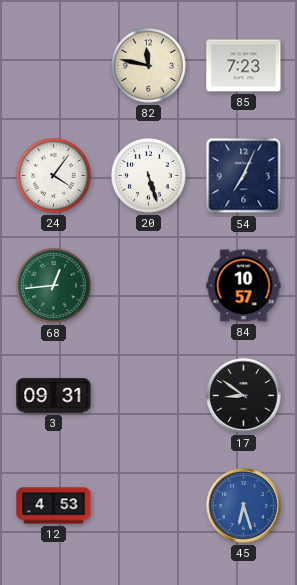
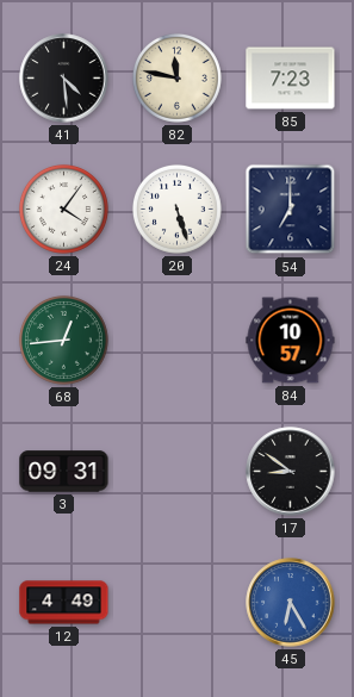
41: none -> 4:29
54: 7:04 -> 7:00
12: 4:53 -> 4:49
45: 6:27 -> 6:25
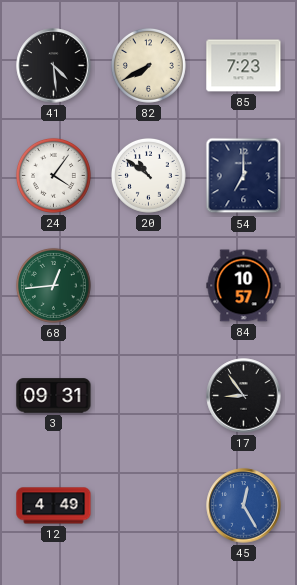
82: 11:47 -> 7:40
20: 5:27 -> 10:51
17: 8:51 -> 8:54
45: 6:25 -> 12:25
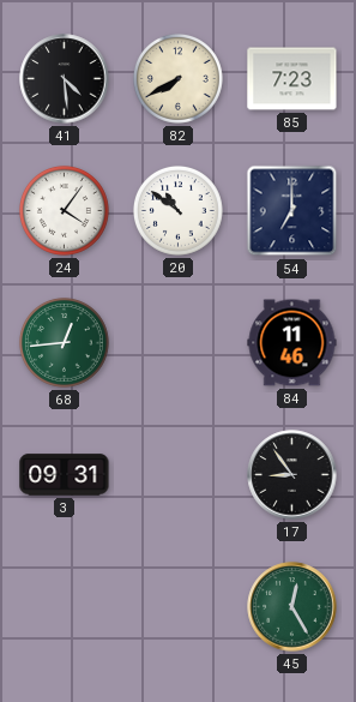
84: 10:57 -> 11:46
12: 4:49 -> none
45 dial: blue -> green
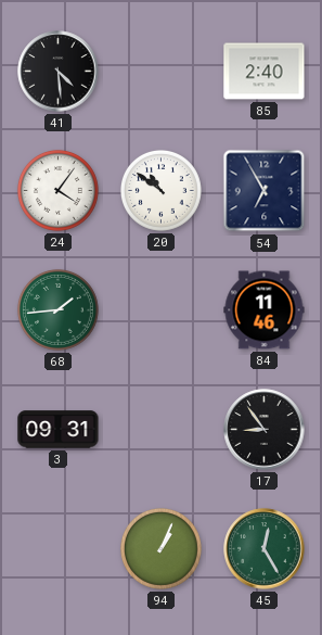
82: 7:40 -> none
85: 7:23 -> 2:40
54: 7:00 -> 6:55
68: 12:44 -> 1:44
94: none -> 1:04
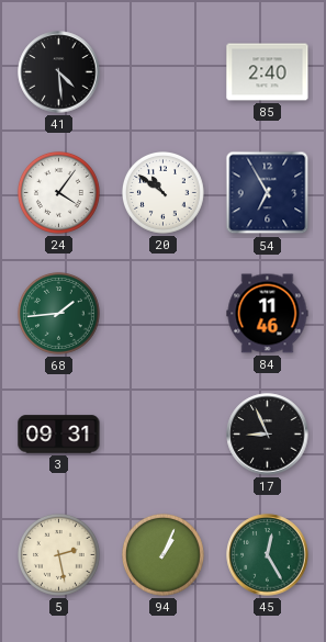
17: 8:54 -> 8:56
5: none -> 2:28
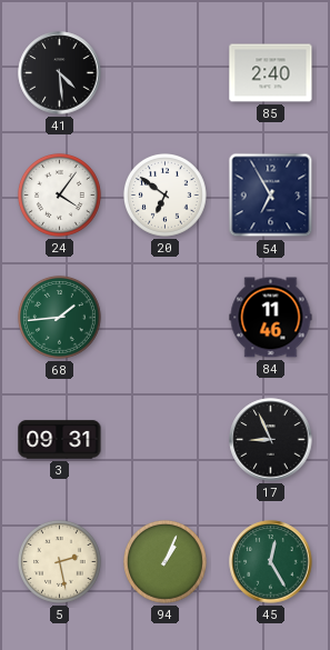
20: 10:51 -> 6:51
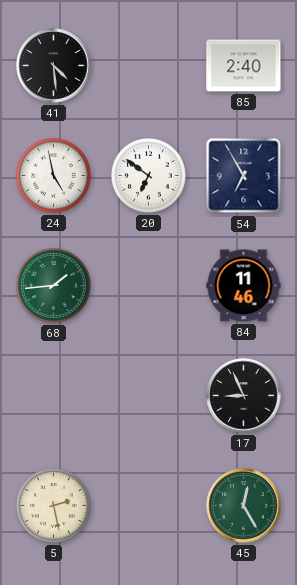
24: 4:06 -> 4:58
3: 09:31 -> none
94: 1:04 -> none
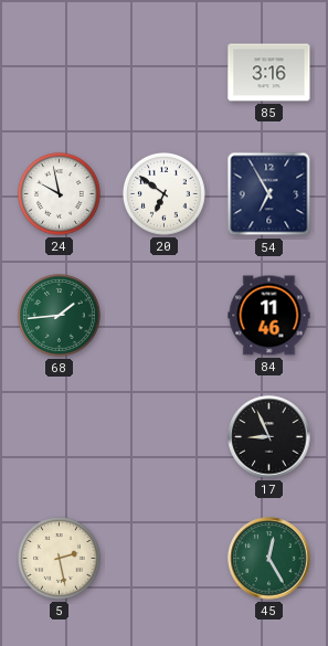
41: 4:29 -> none
85: 2:40 -> 3:16
24: 4:58 -> 9:58
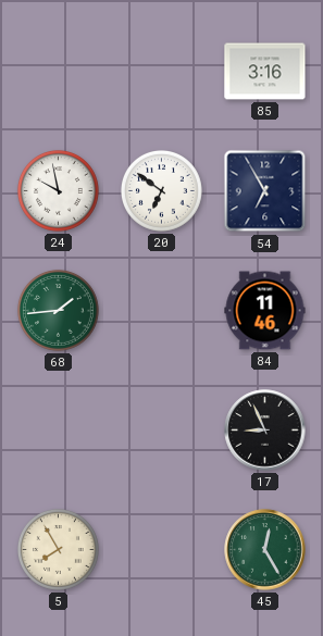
5: 2:28 -> 7:55
